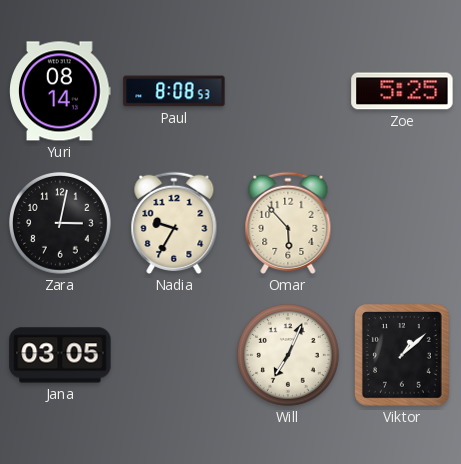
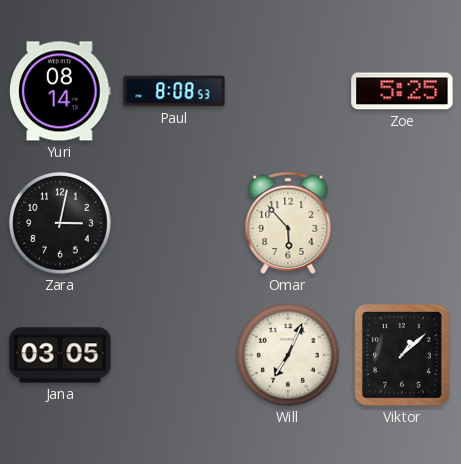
Nadia: 9:35 -> none
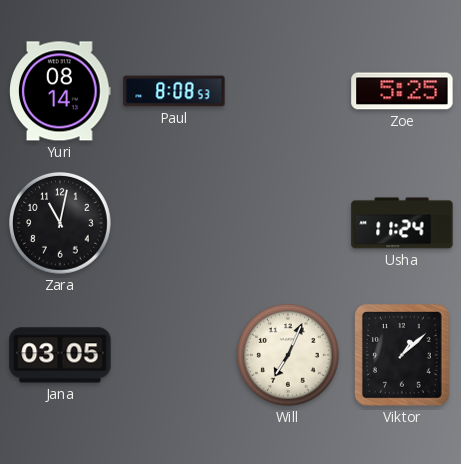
Zara: 3:02 -> 11:02
Omar: 5:53 -> none
Usha: none -> 11:24
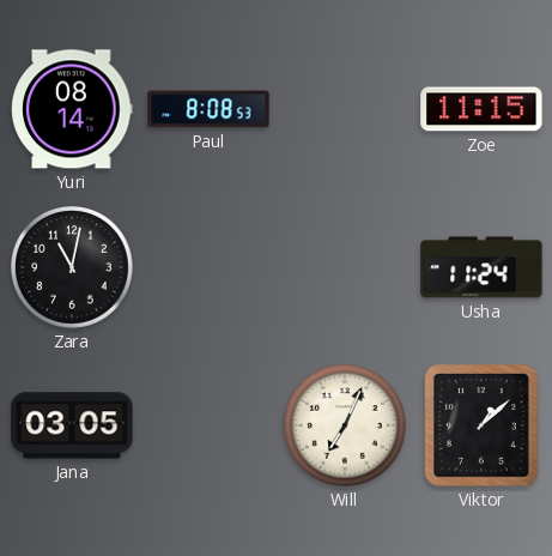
Zoe: 5:25 -> 11:15
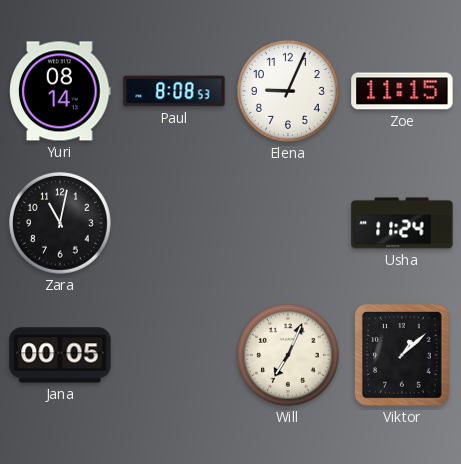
Elena: none -> 9:04
Jana: 03:05 -> 00:05
